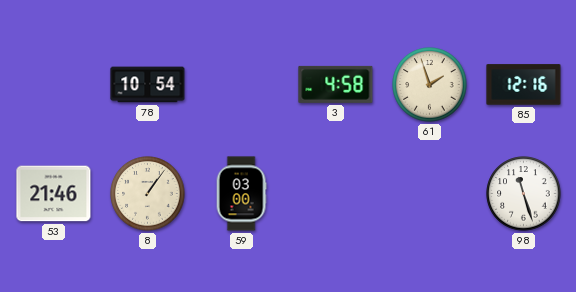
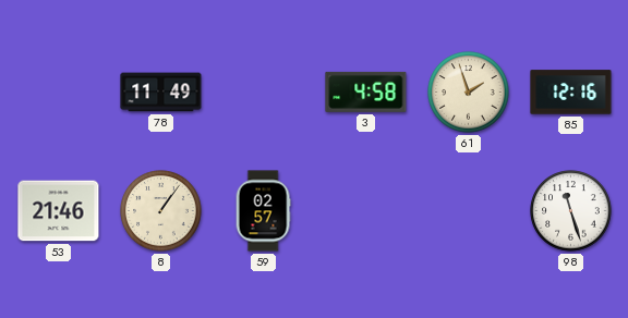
78: 10:54 -> 11:49
59: 03:00 -> 02:57
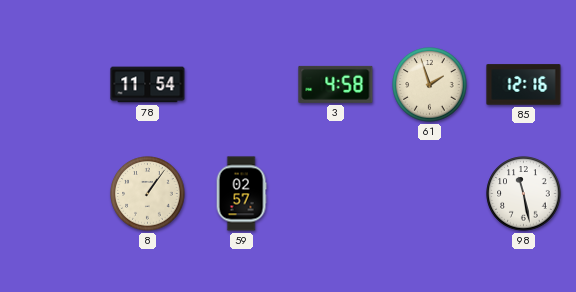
78: 11:49 -> 11:54
53: 21:46 -> none
98: 11:27 -> 11:28
